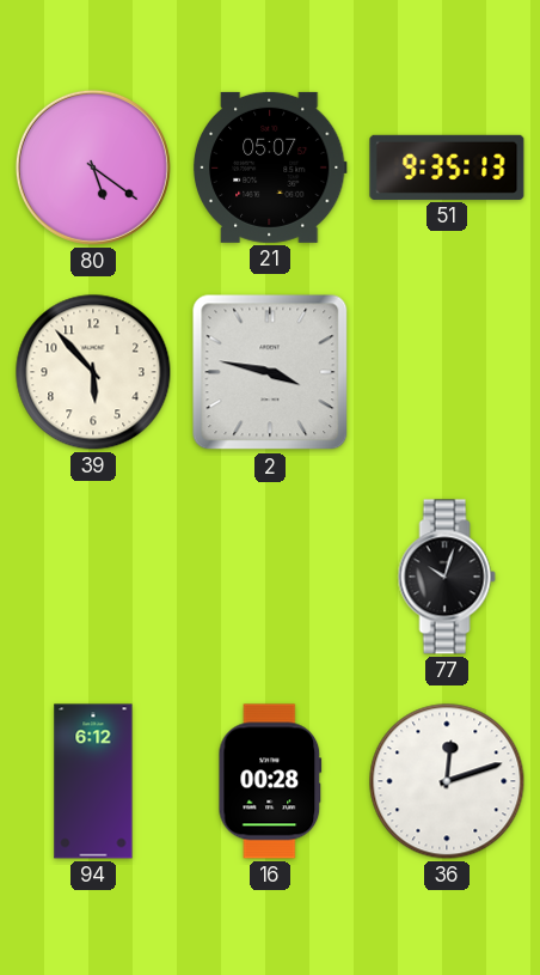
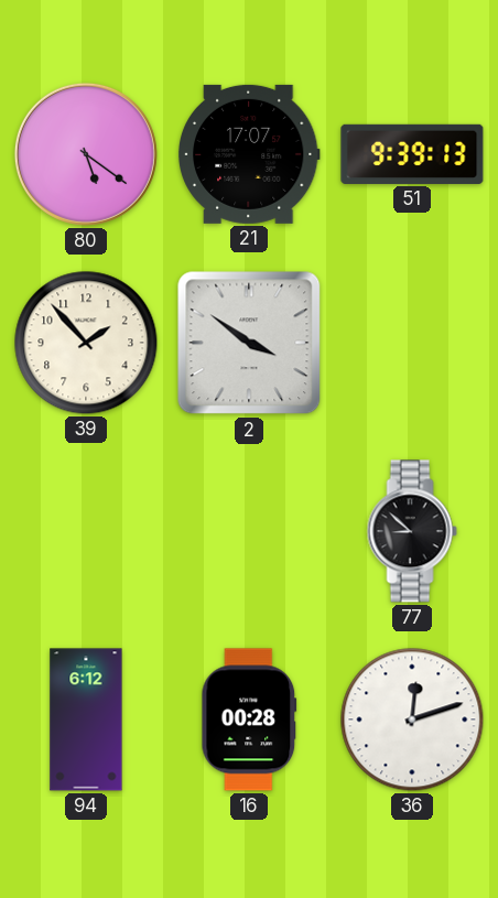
21: 05:07 -> 17:07
51: 9:35 -> 9:39
39: 5:53 -> 1:53
2: 3:47 -> 3:51
77: 10:03 -> 8:52
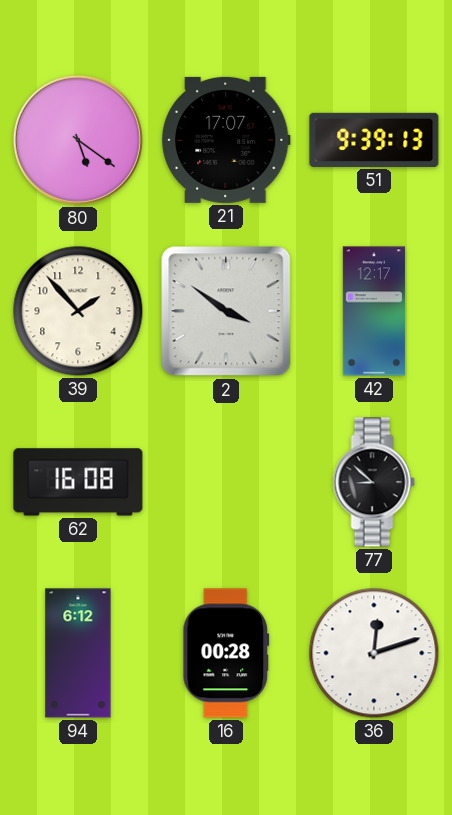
42: none -> 12:17
62: none -> 16:08
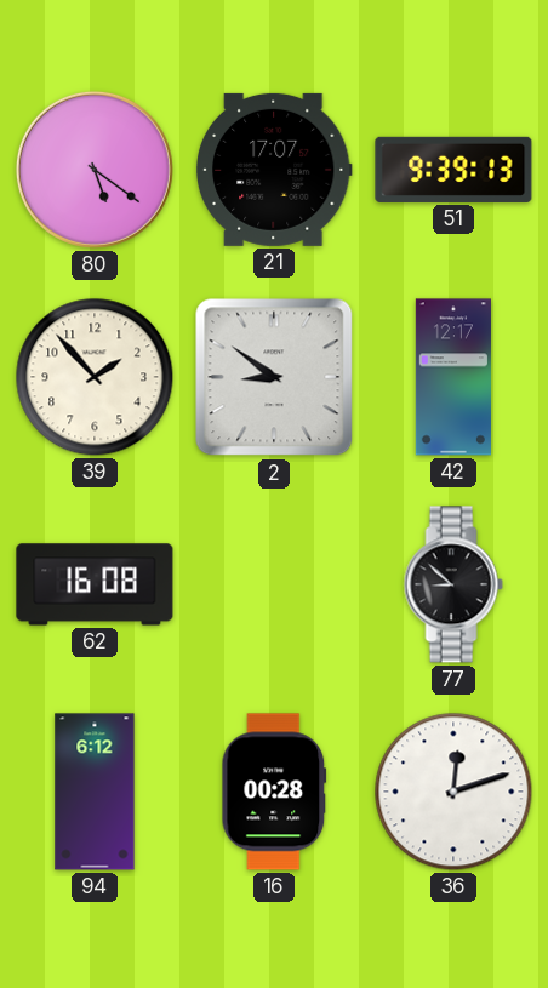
2: 3:51 -> 8:51
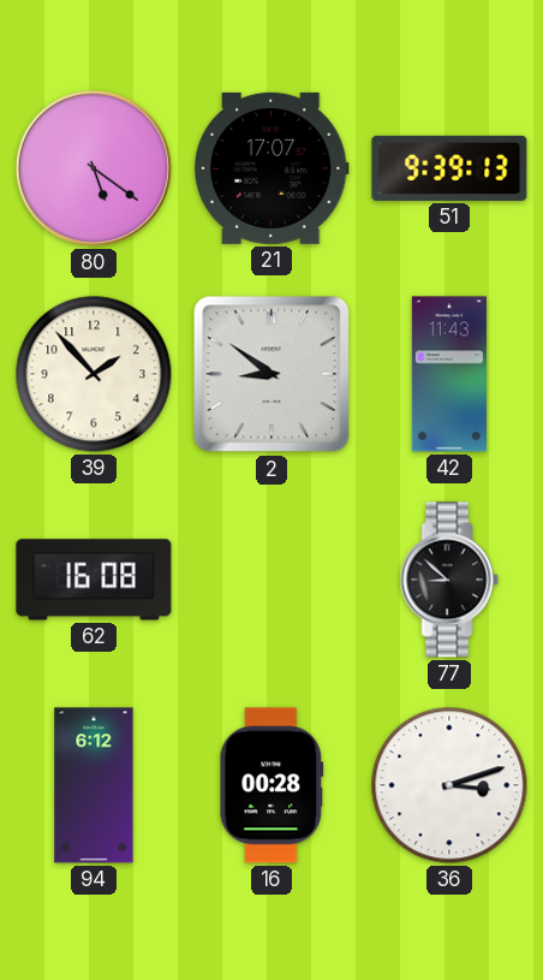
42: 12:17 -> 11:43
36: 12:12 -> 3:12
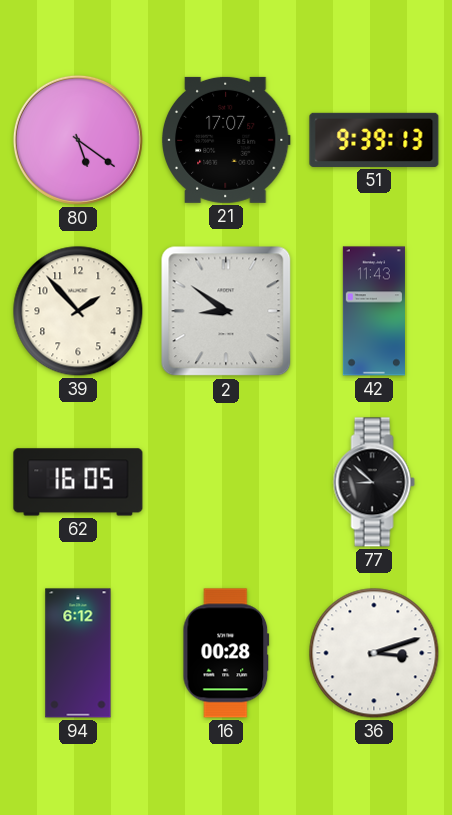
62: 16:08 -> 16:05
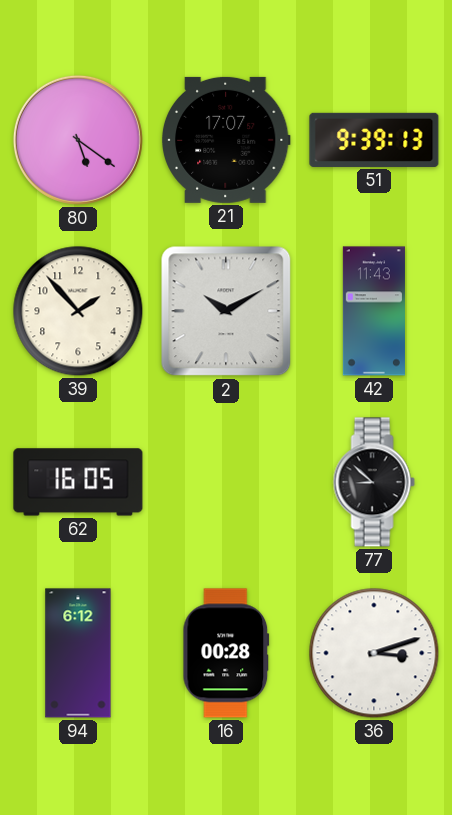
2: 8:51 -> 10:10
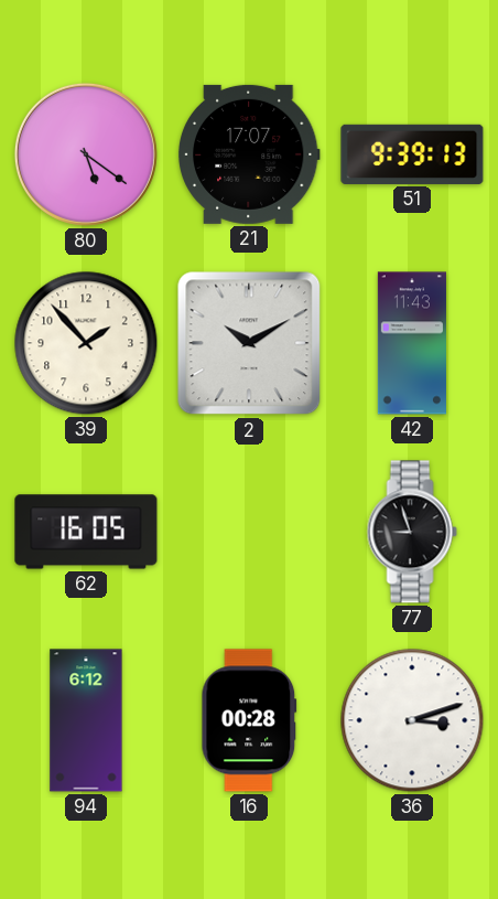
77: 8:52 -> 8:57
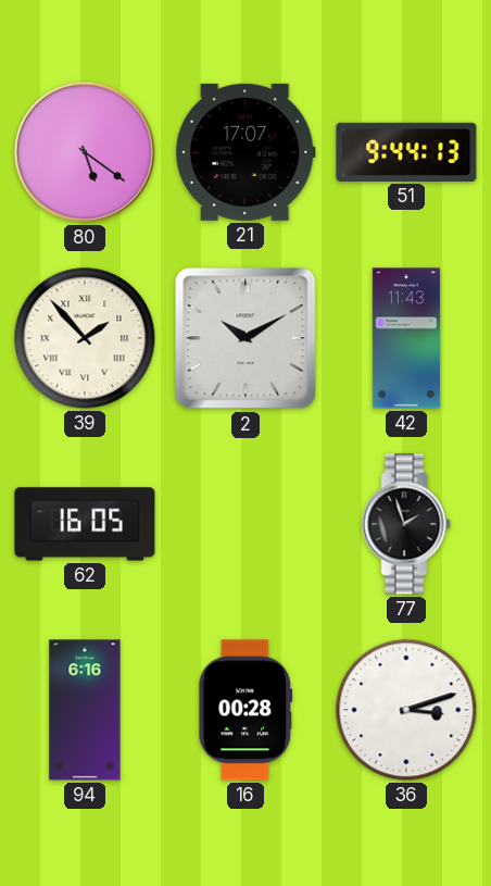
51: 9:39 -> 9:44
39 numerals: Arabic -> Roman
77: 8:57 -> 1:57
94: 6:12 -> 6:16
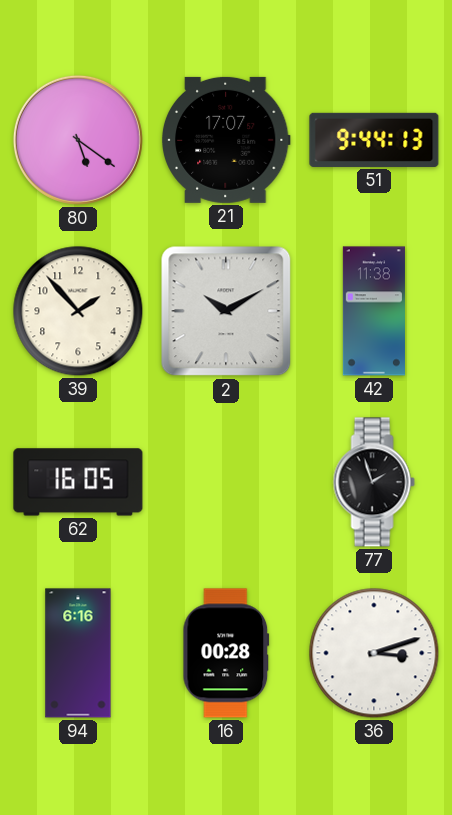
39 numerals: Roman -> Arabic
42: 11:43 -> 11:38
